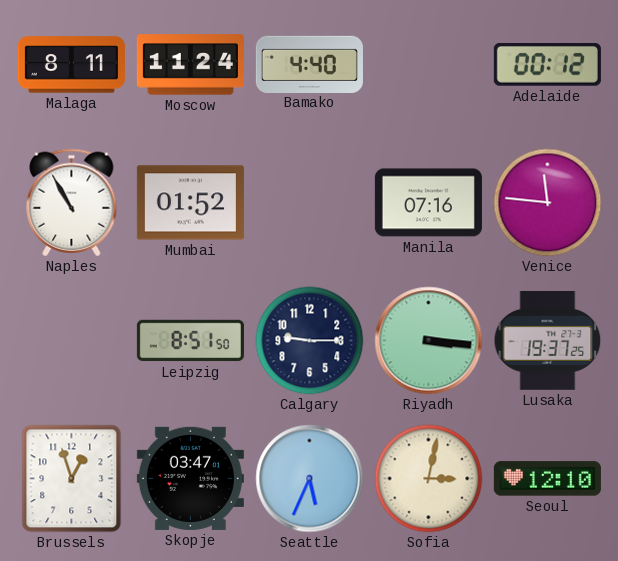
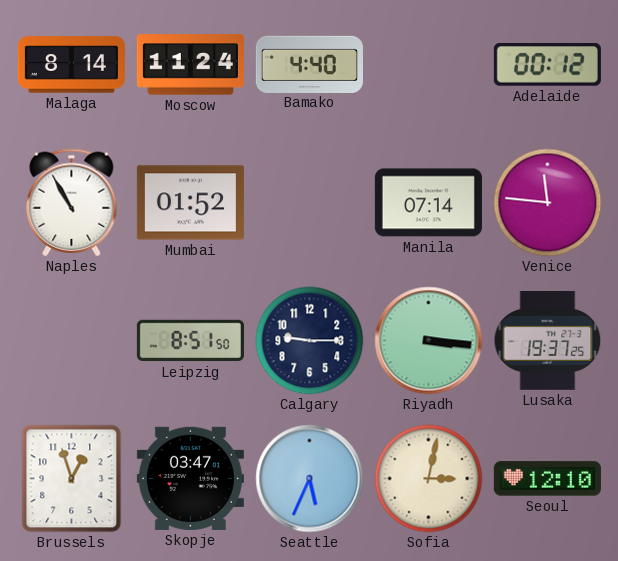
Malaga: 8:11 -> 8:14
Manila: 07:16 -> 07:14
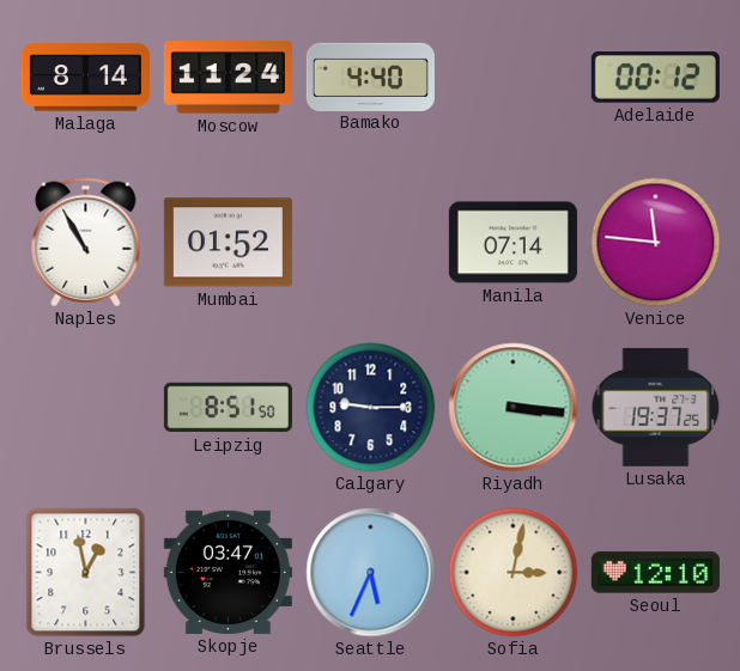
Brussels: 12:57 -> 12:58
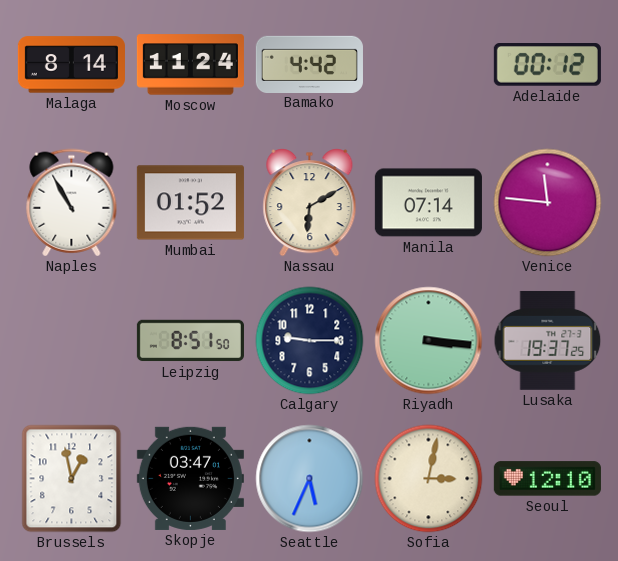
Bamako: 4:40 -> 4:42
Nassau: none -> 6:10
